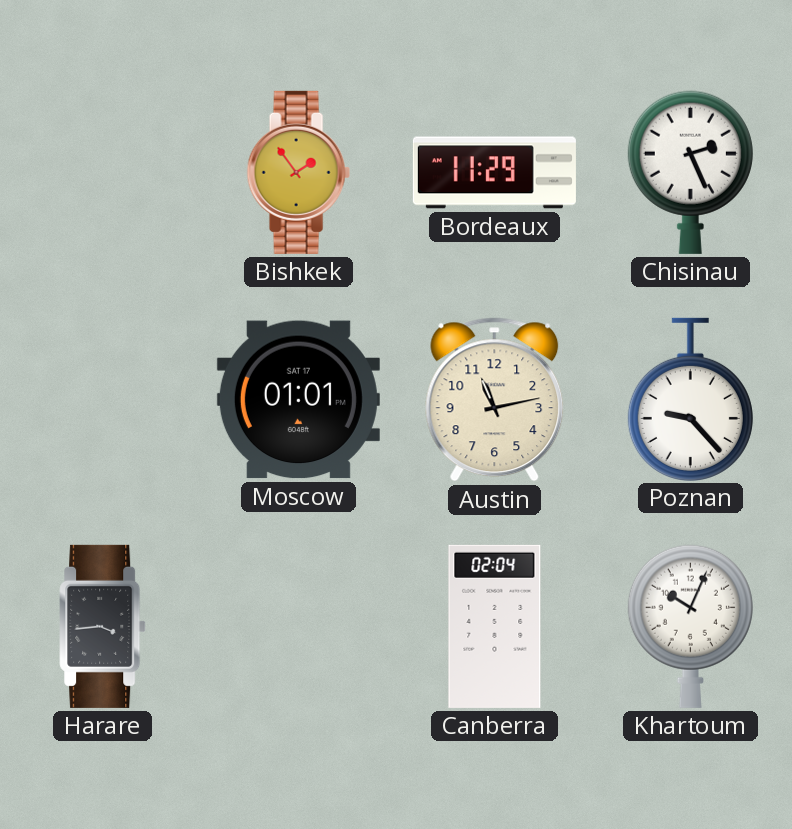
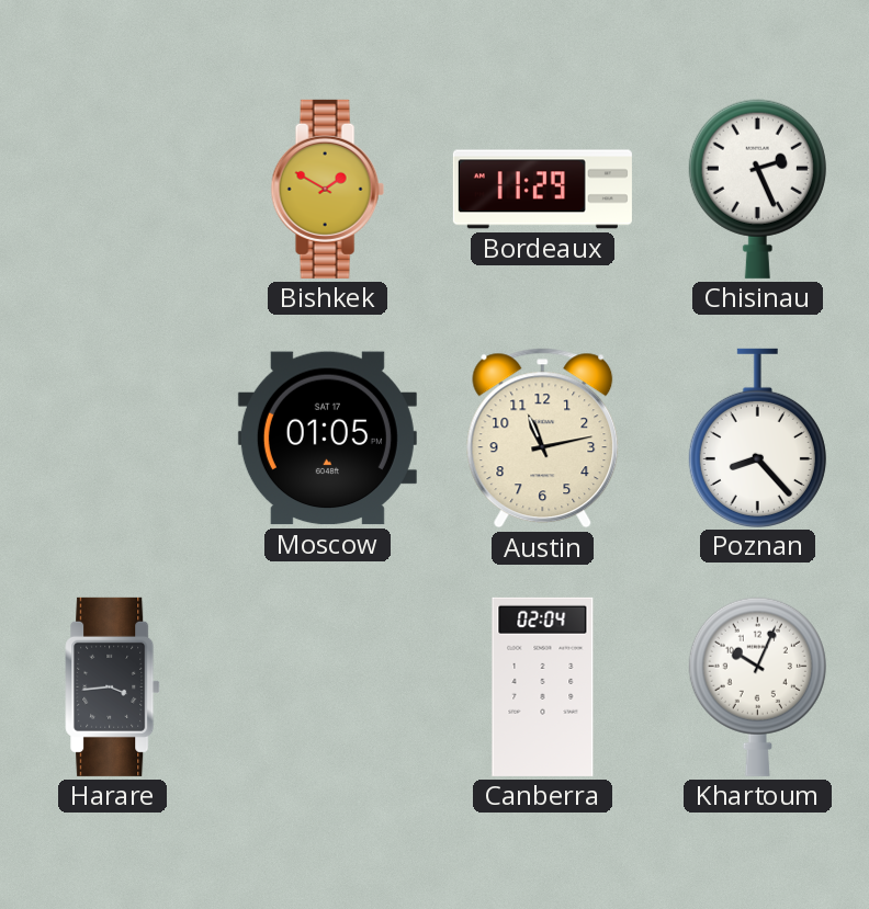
Bishkek: 1:54 -> 1:50
Moscow: 01:01 -> 01:05
Poznan: 9:23 -> 8:23
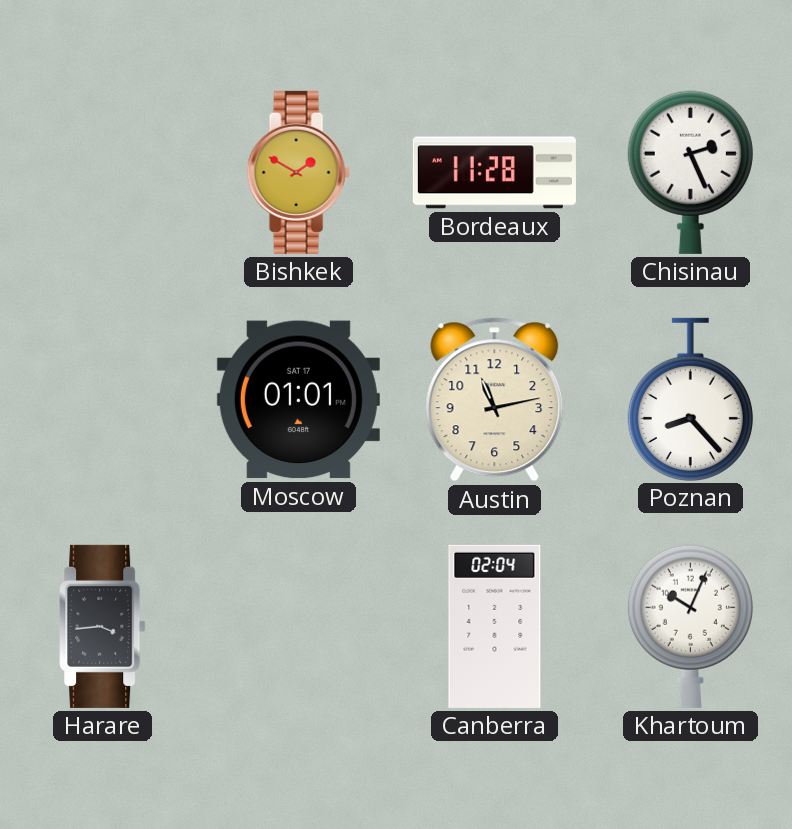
Bordeaux: 11:29 -> 11:28
Moscow: 01:05 -> 01:01
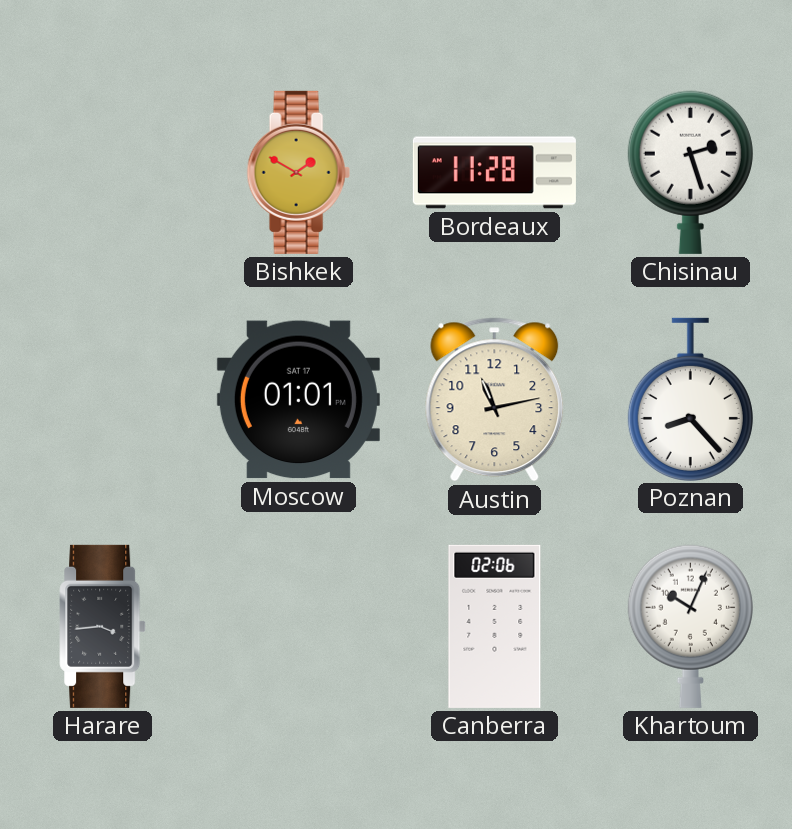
Chisinau: 2:26 -> 2:27
Canberra: 02:04 -> 02:06
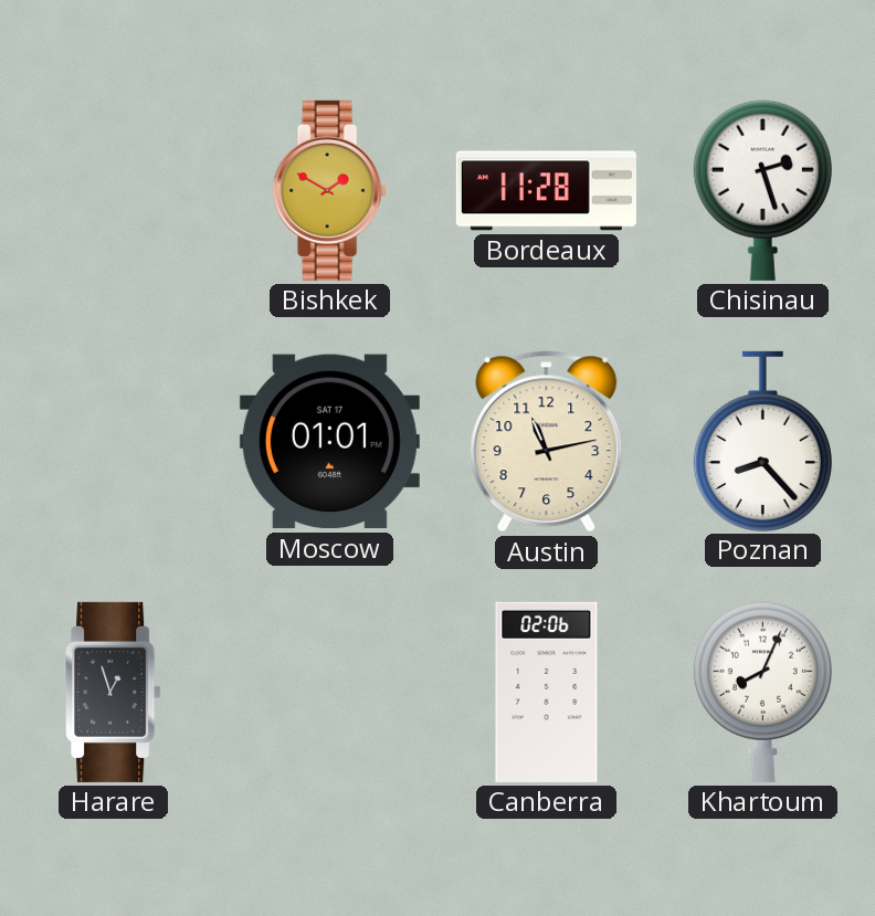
Harare: 3:44 -> 12:57
Khartoum: 10:04 -> 8:04
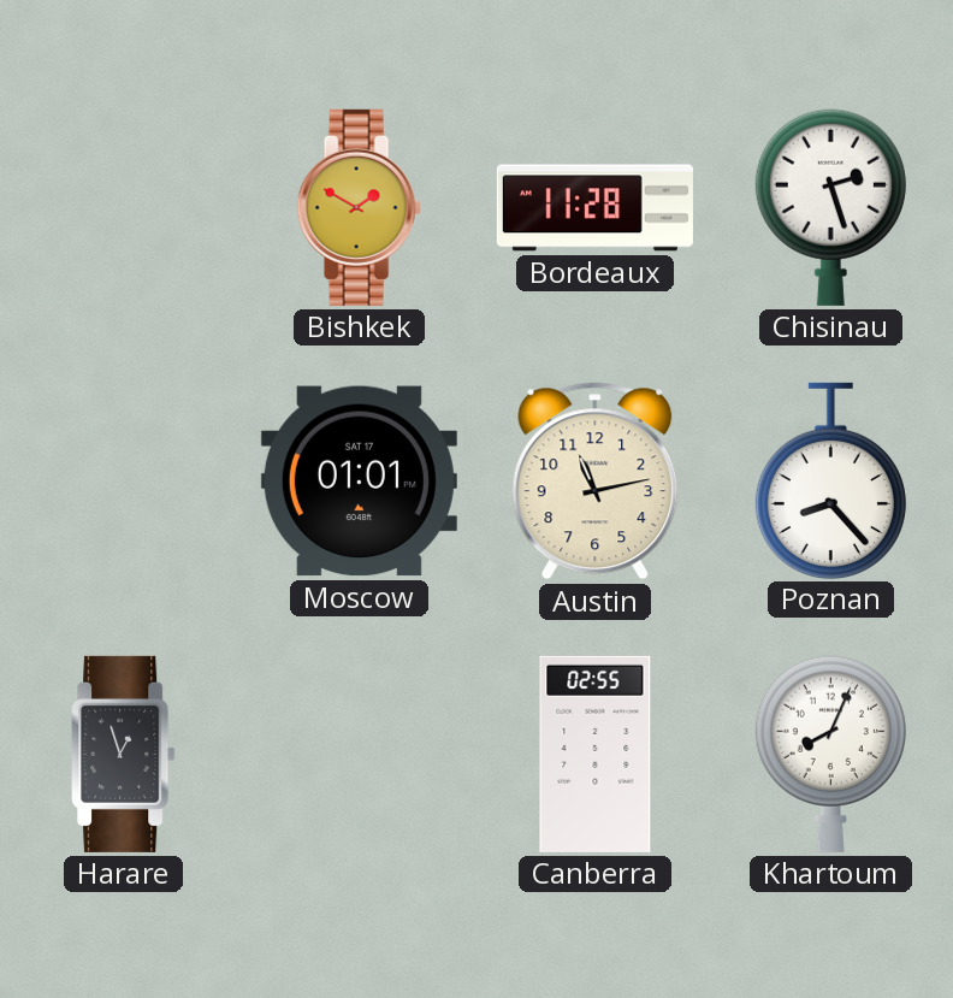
Canberra: 02:06 -> 02:55
